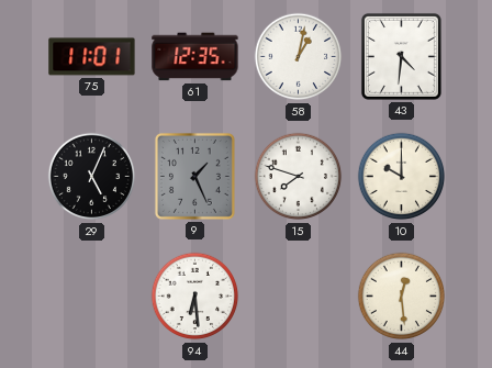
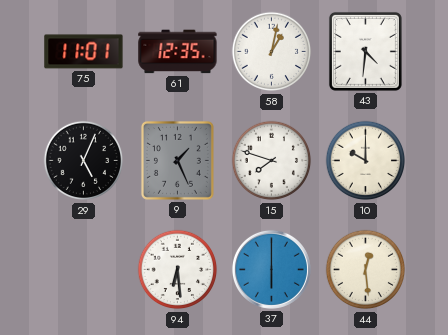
37: none -> 6:00
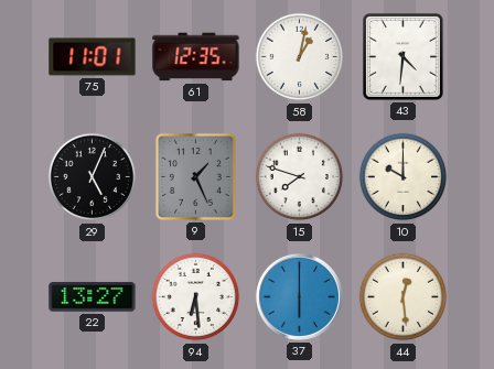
22: none -> 13:27
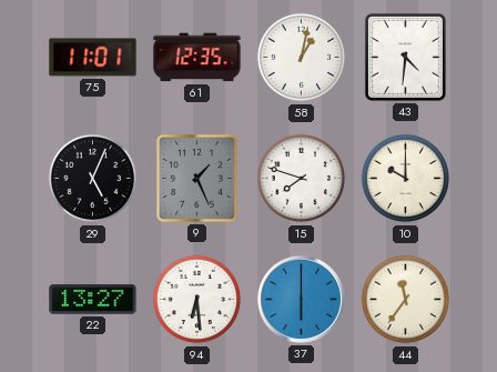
44: 12:29 -> 11:36
